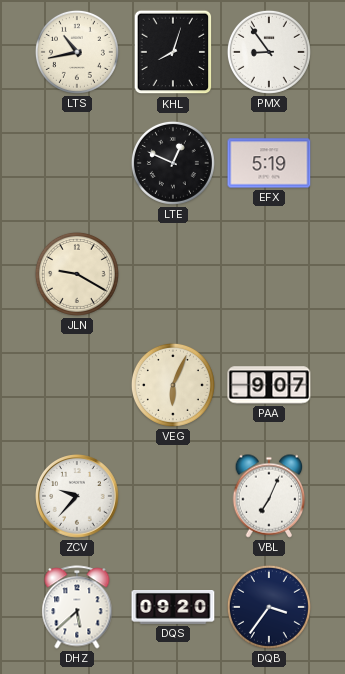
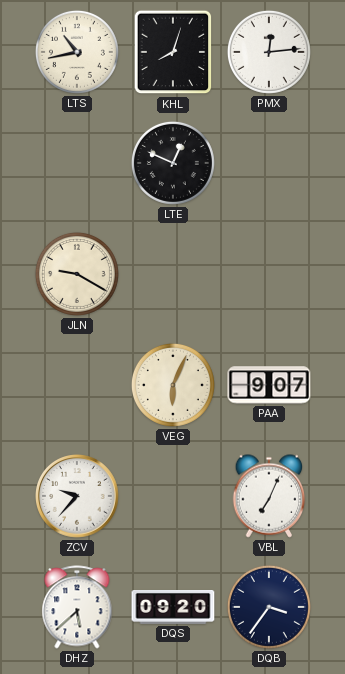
PMX: 8:54 -> 12:14
EFX: 5:19 -> none
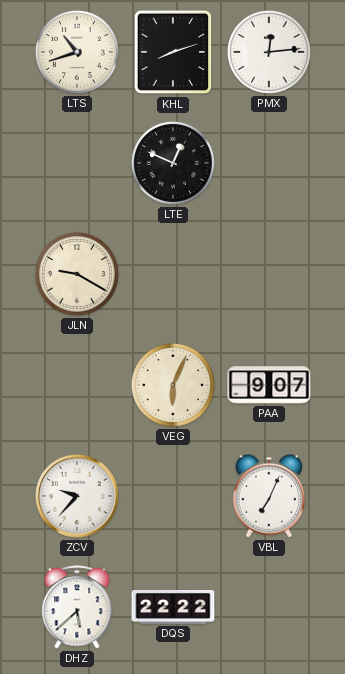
LTS: 10:43 -> 10:42
KHL: 8:03 -> 8:12
DQS: 09:20 -> 22:22
DQB: 3:36 -> none
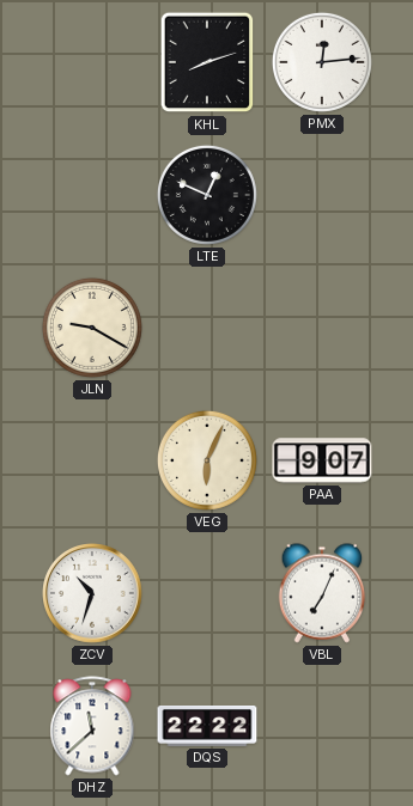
LTS: 10:42 -> none
ZCV: 9:37 -> 10:33
DHZ: 5:38 -> 11:38
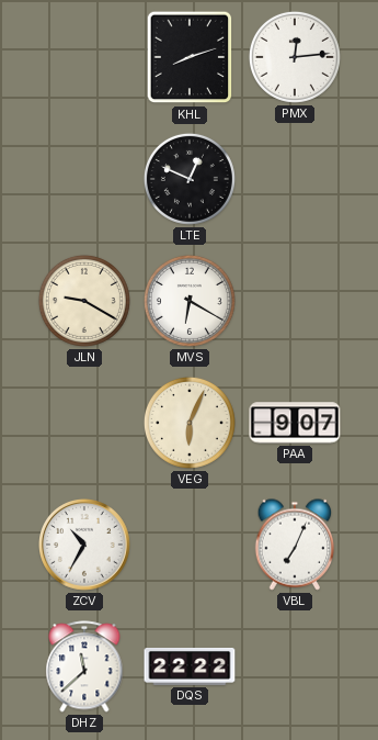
MVS: none -> 6:20
ZCV: 10:33 -> 10:35
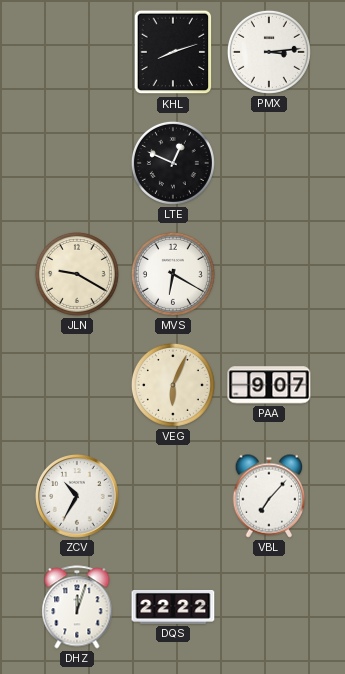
PMX: 12:14 -> 3:14
VBL: 7:04 -> 7:07
DHZ: 11:38 -> 12:03
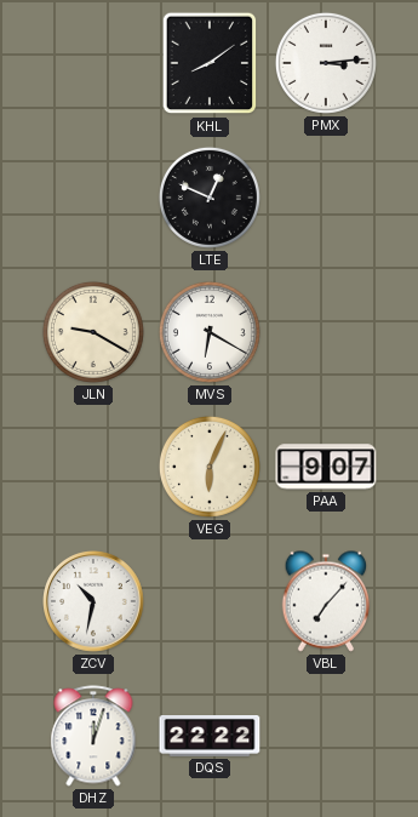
KHL: 8:12 -> 8:09
ZCV: 10:35 -> 10:32
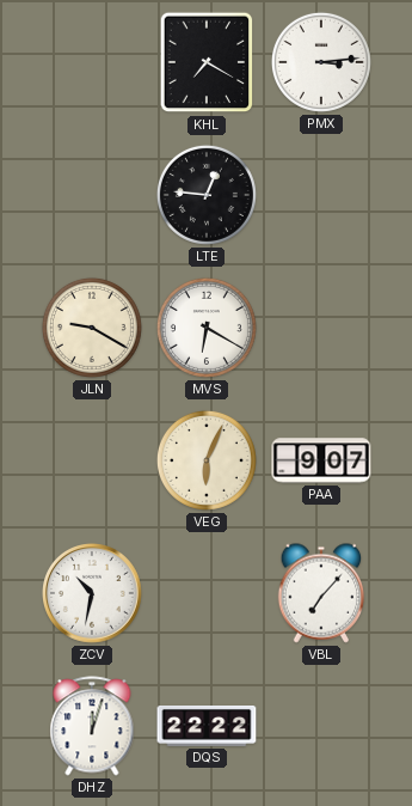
KHL: 8:09 -> 7:20
LTE: 12:49 -> 12:46
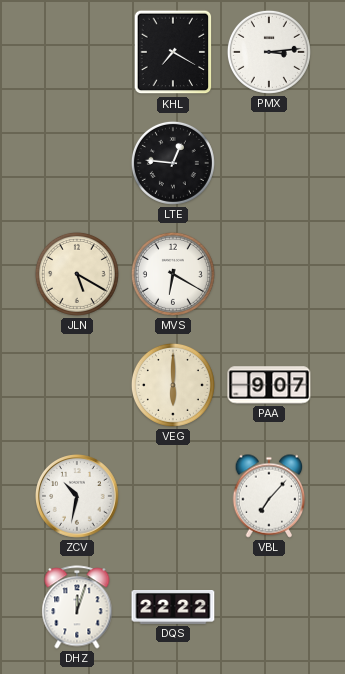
JLN: 9:20 -> 5:20
VEG: 6:04 -> 6:00
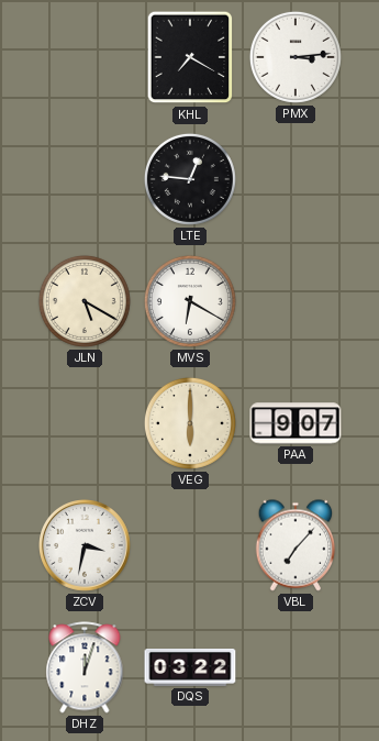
ZCV: 10:32 -> 3:32
DQS: 22:22 -> 03:22
